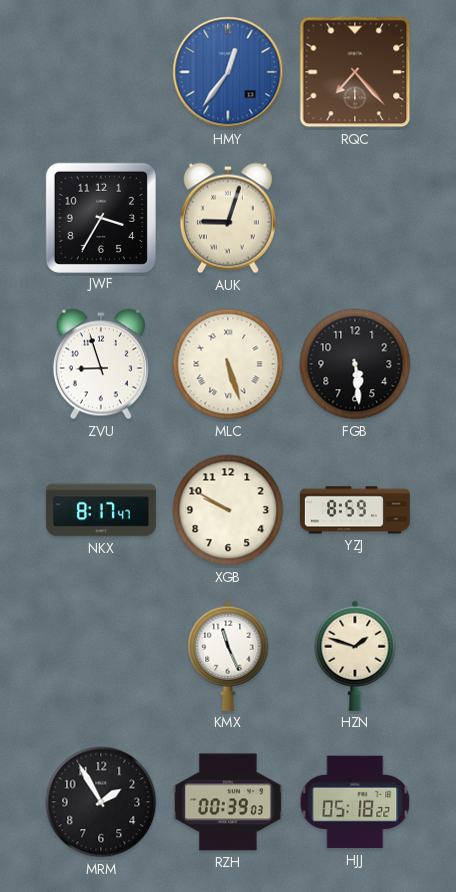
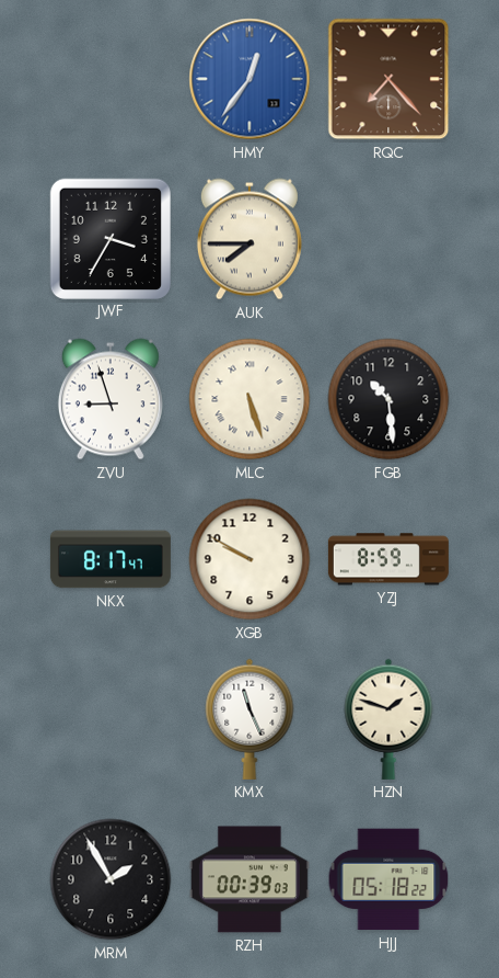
AUK: 9:03 -> 7:45
FGB: 5:29 -> 10:29
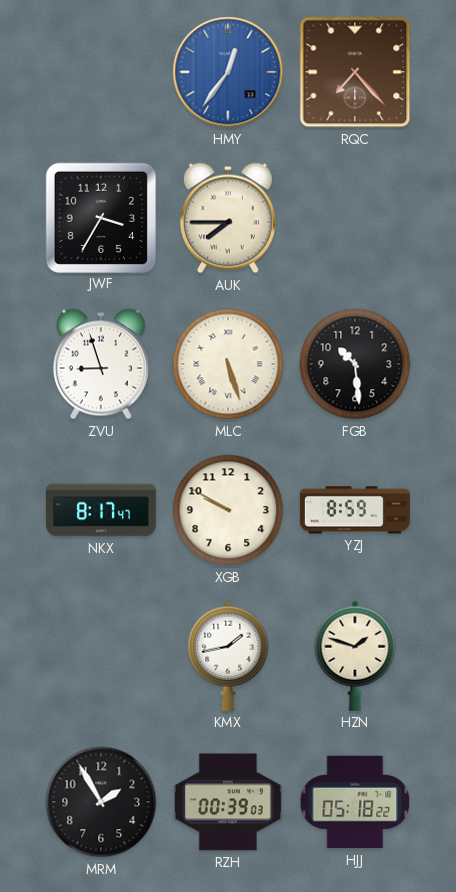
KMX: 11:26 -> 1:43
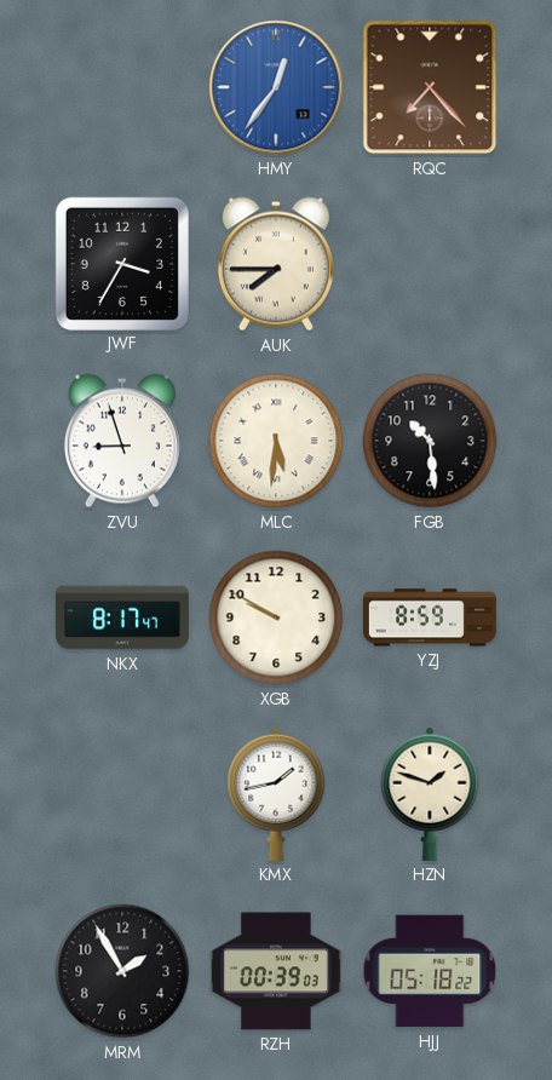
MLC: 5:27 -> 5:31
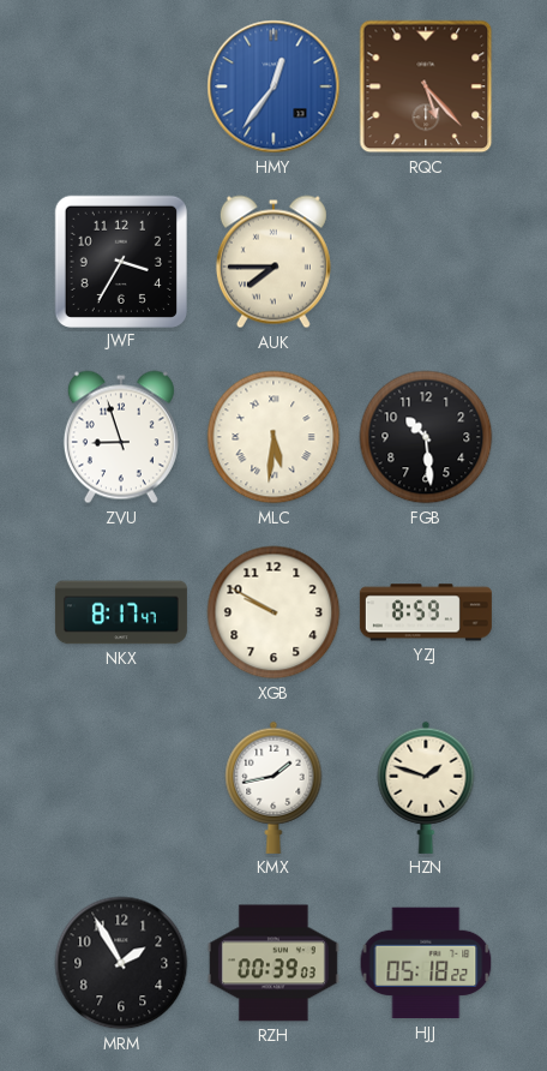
RQC: 7:23 -> 5:23
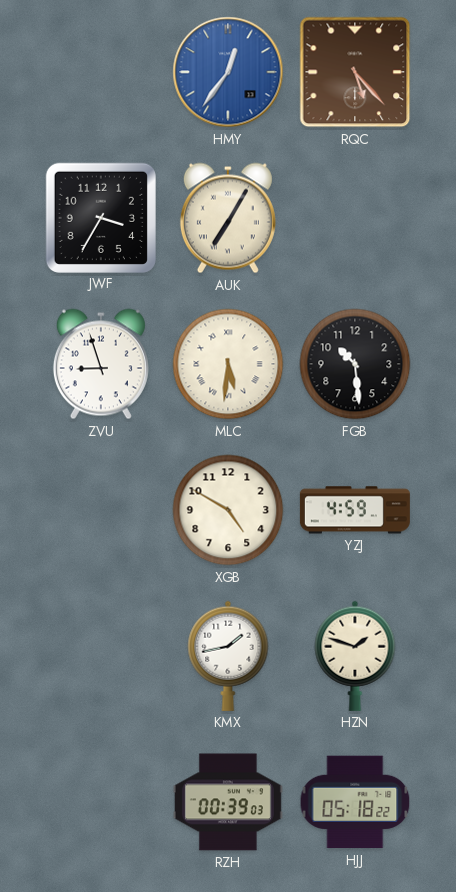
AUK: 7:45 -> 7:05
NKX: 8:17 -> none
XGB: 9:50 -> 4:50
YZJ: 8:59 -> 4:59
MRM: 1:55 -> none
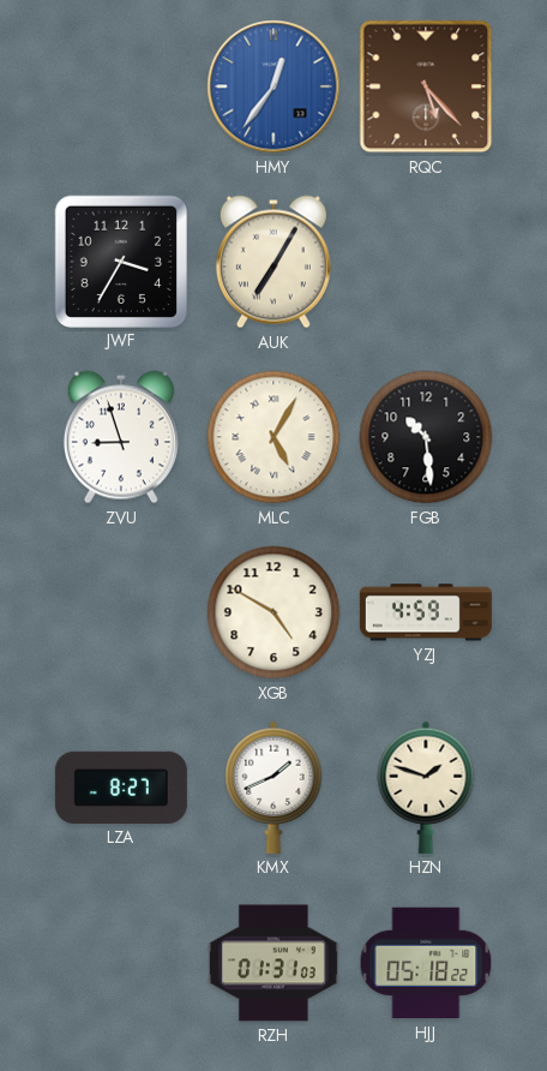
MLC: 5:31 -> 5:05
LZA: none -> 8:27
KMX: 1:43 -> 1:41
RZH: 00:39 -> 01:31
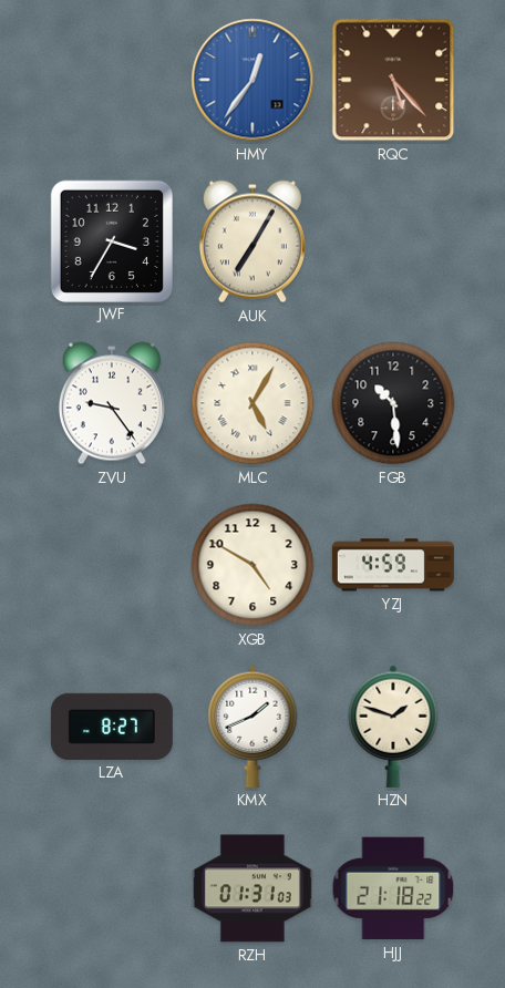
ZVU: 8:57 -> 9:24
HJJ: 05:18 -> 21:18
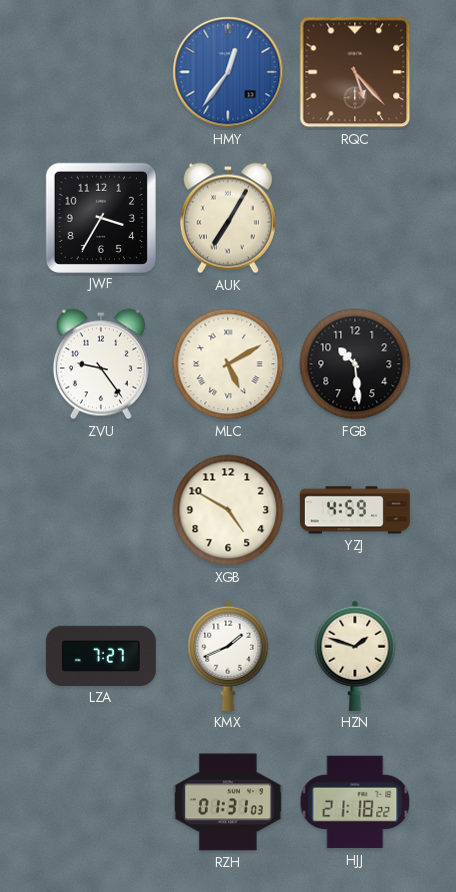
MLC: 5:05 -> 5:10
LZA: 8:27 -> 7:27
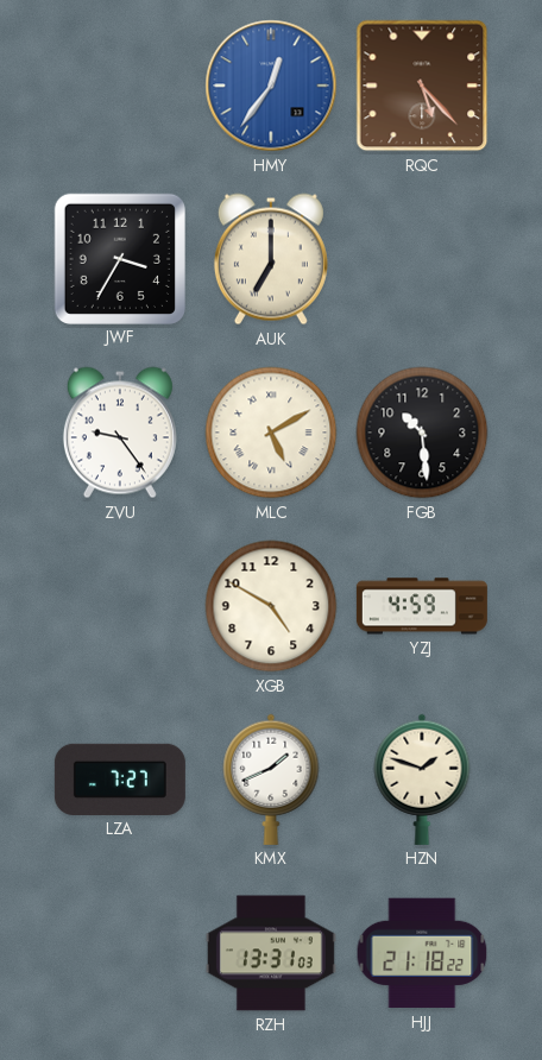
AUK: 7:05 -> 7:00
RZH: 01:31 -> 13:31
